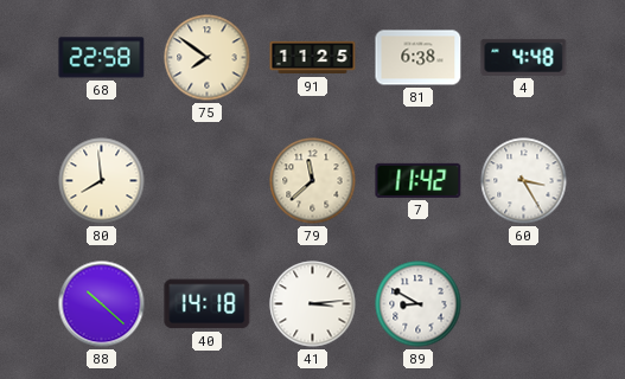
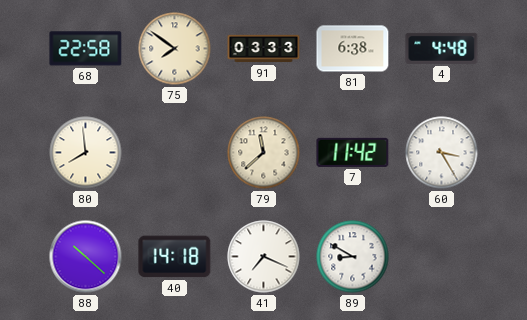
91: 11:25 -> 03:33
41: 3:14 -> 7:19
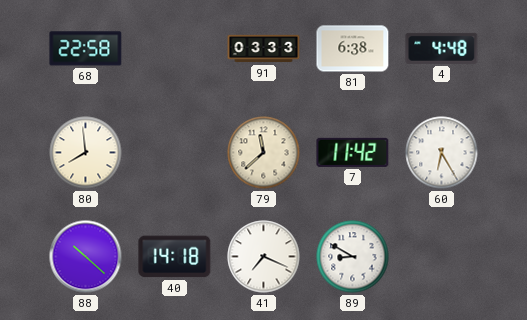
75: 7:51 -> none
60: 3:25 -> 6:25
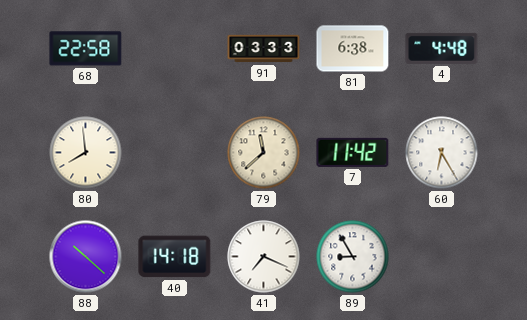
89: 8:50 -> 8:55
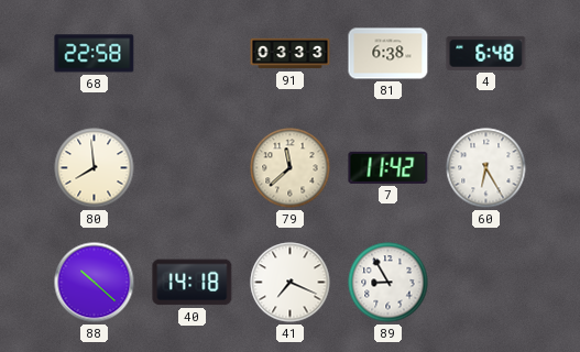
4: 4:48 -> 6:48
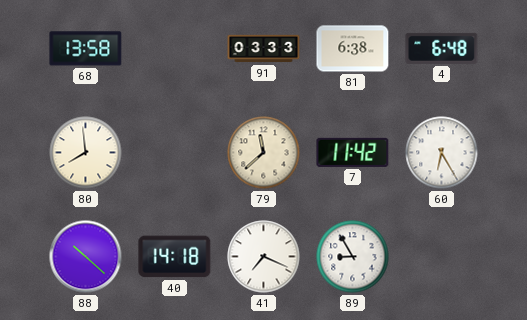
68: 22:58 -> 13:58
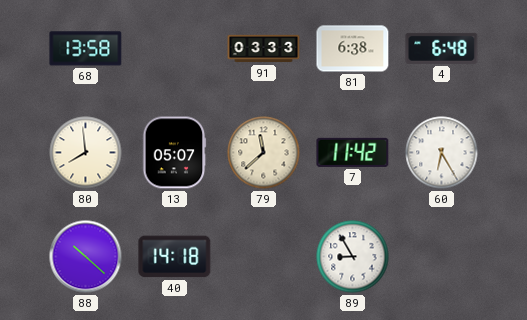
13: none -> 05:07
41: 7:19 -> none
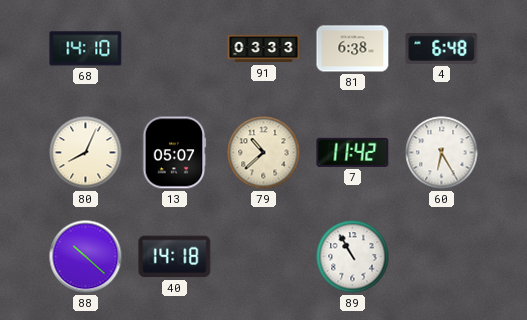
68: 13:58 -> 14:10
80: 7:59 -> 8:04
79: 11:38 -> 10:38
89: 8:55 -> 10:55
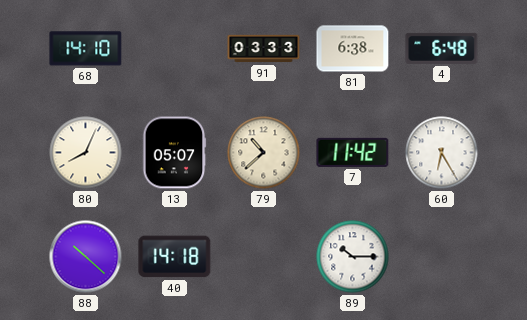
89: 10:55 -> 10:15
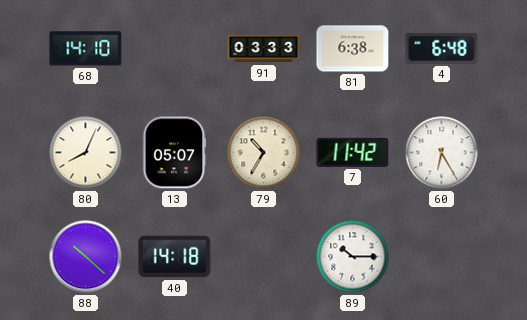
79: 10:38 -> 10:35
